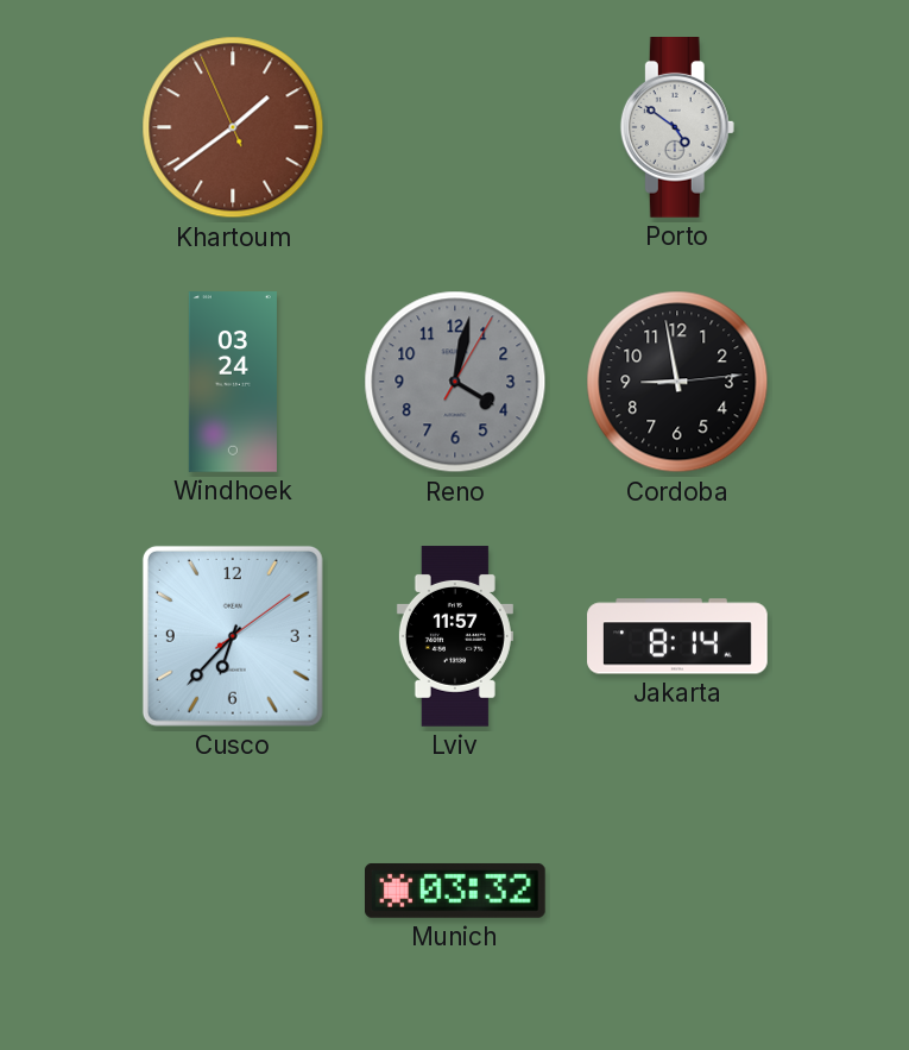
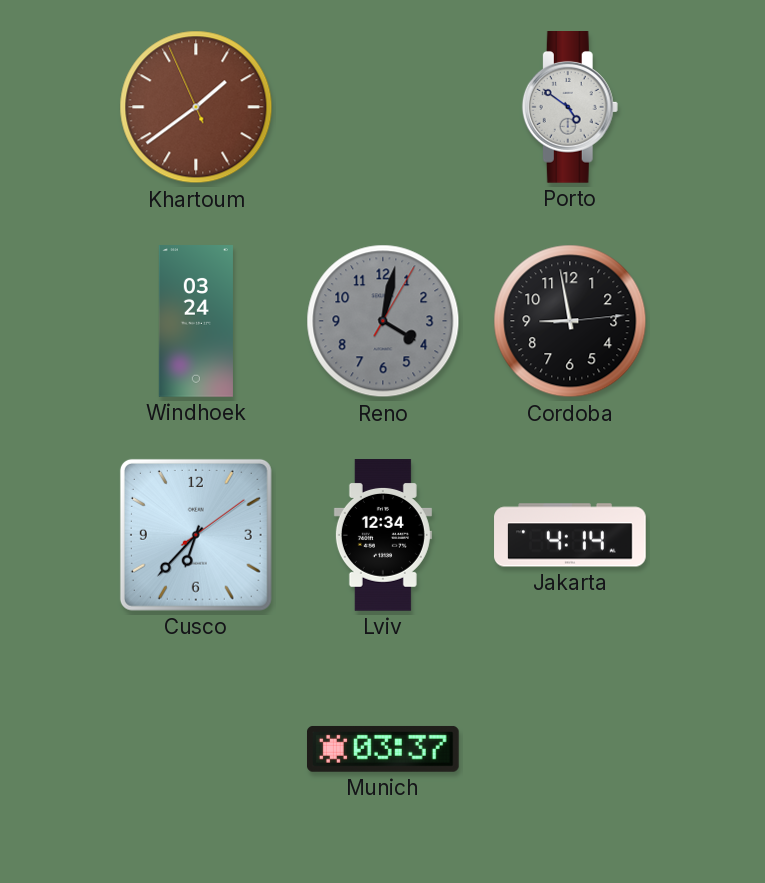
Lviv: 11:57 -> 12:34
Jakarta: 8:14 -> 4:14
Munich: 03:32 -> 03:37
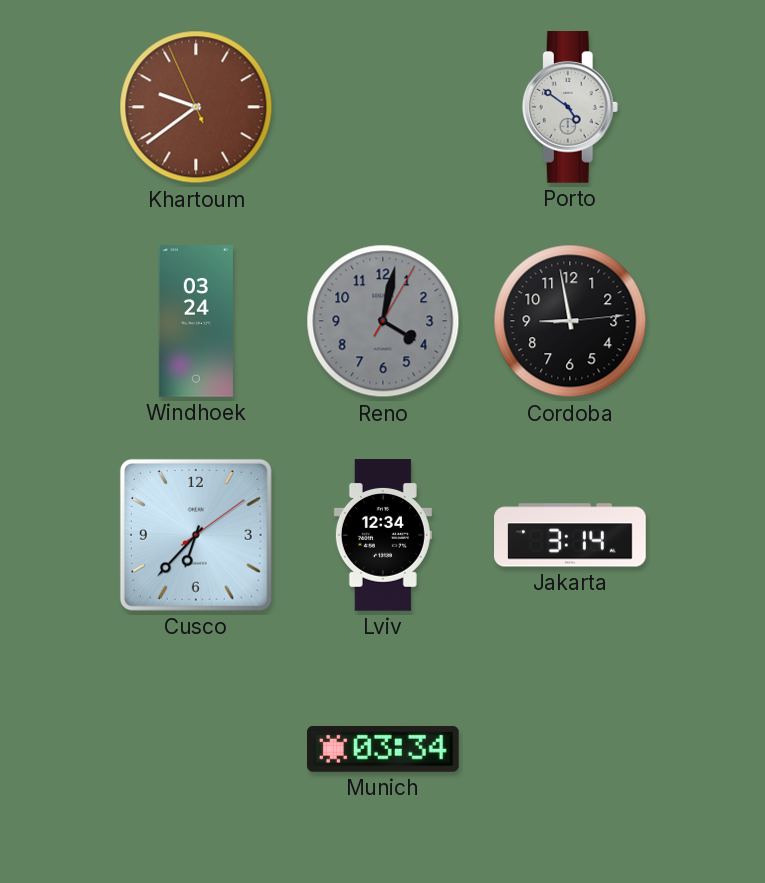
Khartoum: 1:38 -> 9:38
Jakarta: 4:14 -> 3:14
Munich: 03:37 -> 03:34
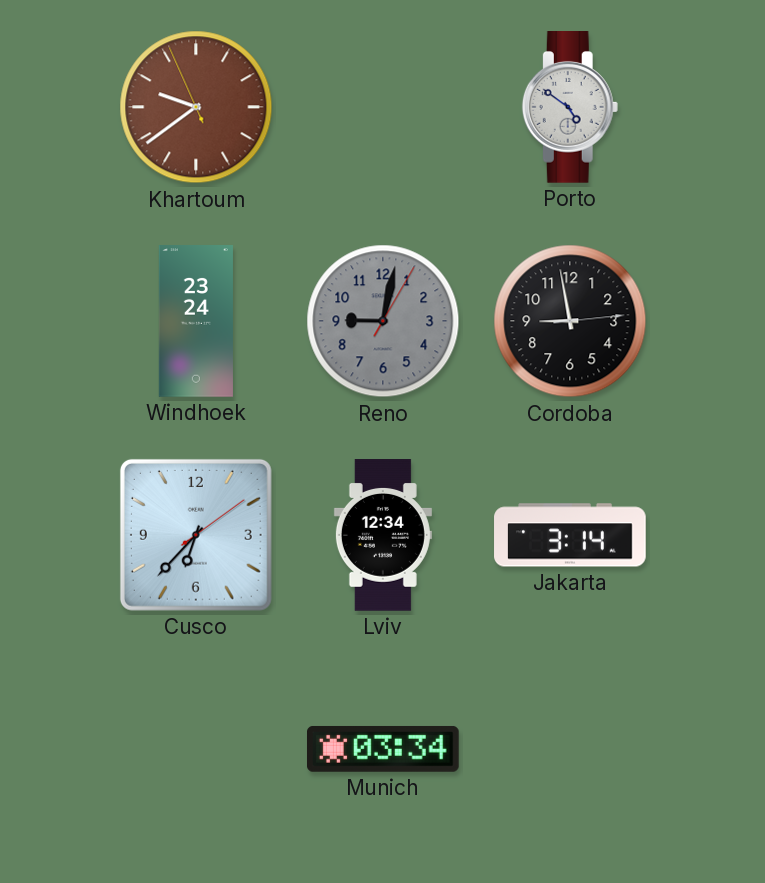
Windhoek: 03:24 -> 23:24
Reno: 4:02 -> 9:02
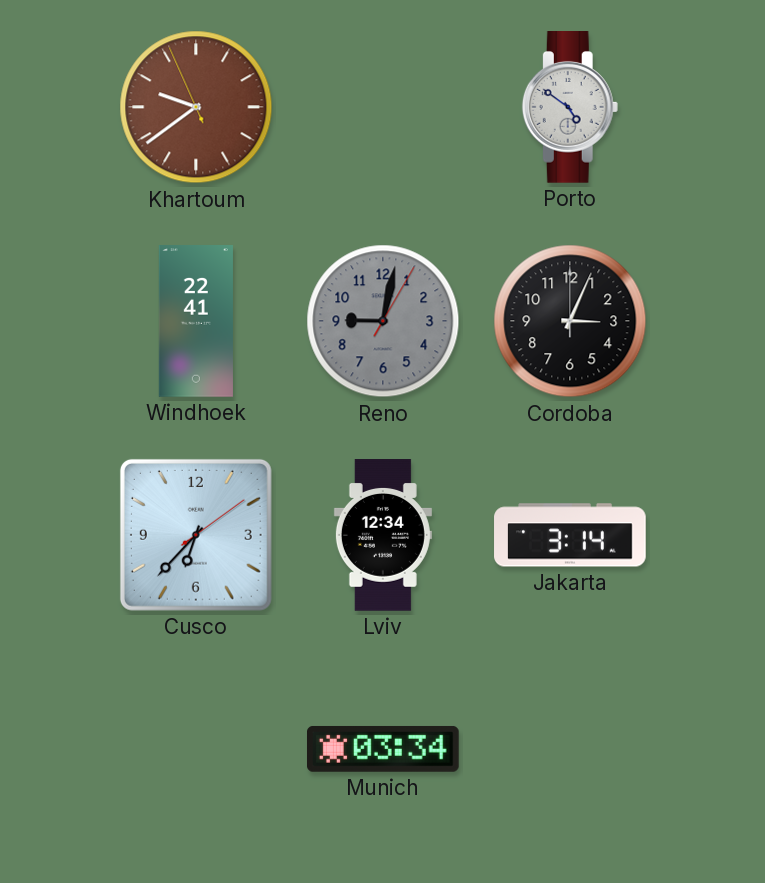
Windhoek: 23:24 -> 22:41
Cordoba: 8:58 -> 3:04
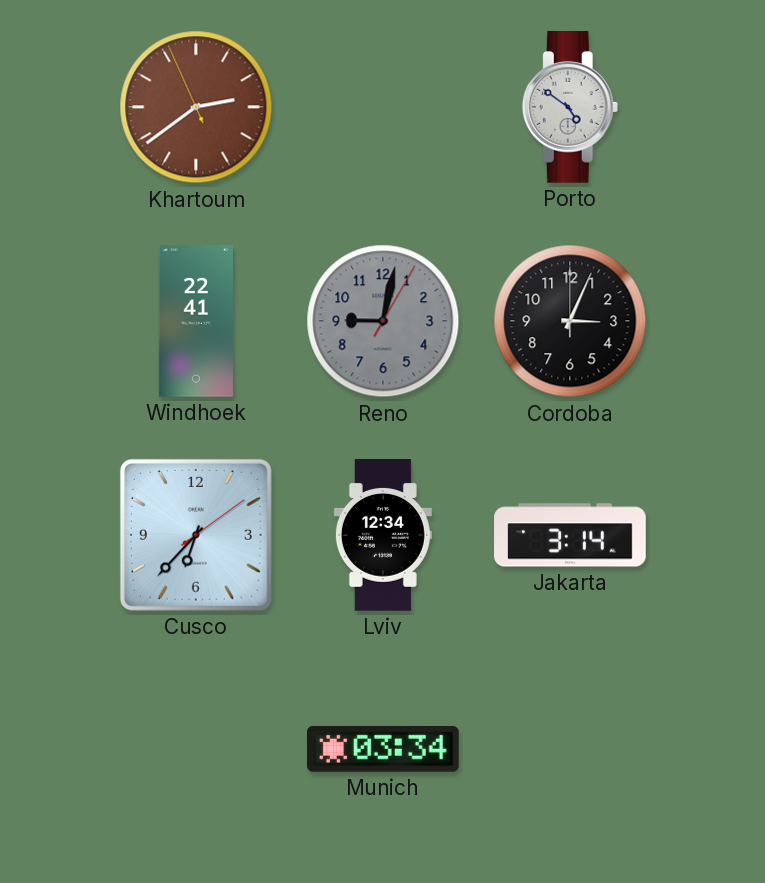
Khartoum: 9:38 -> 2:38
